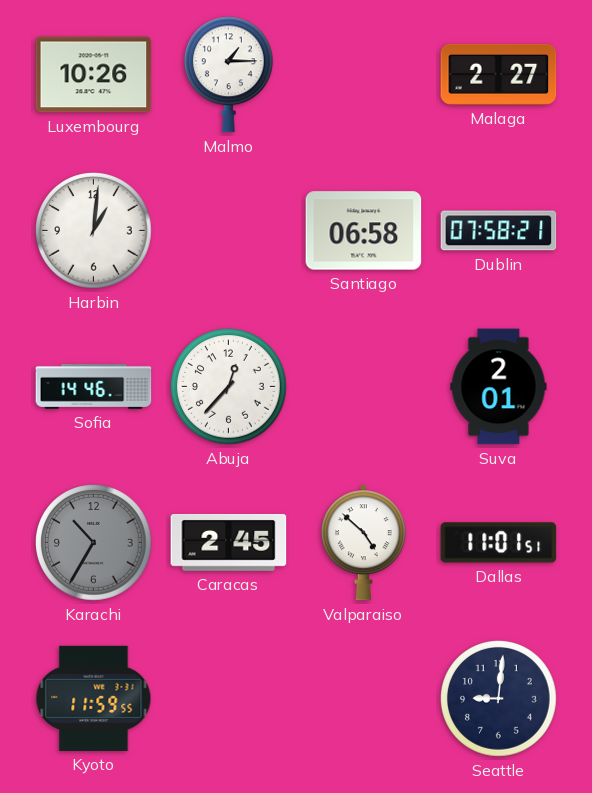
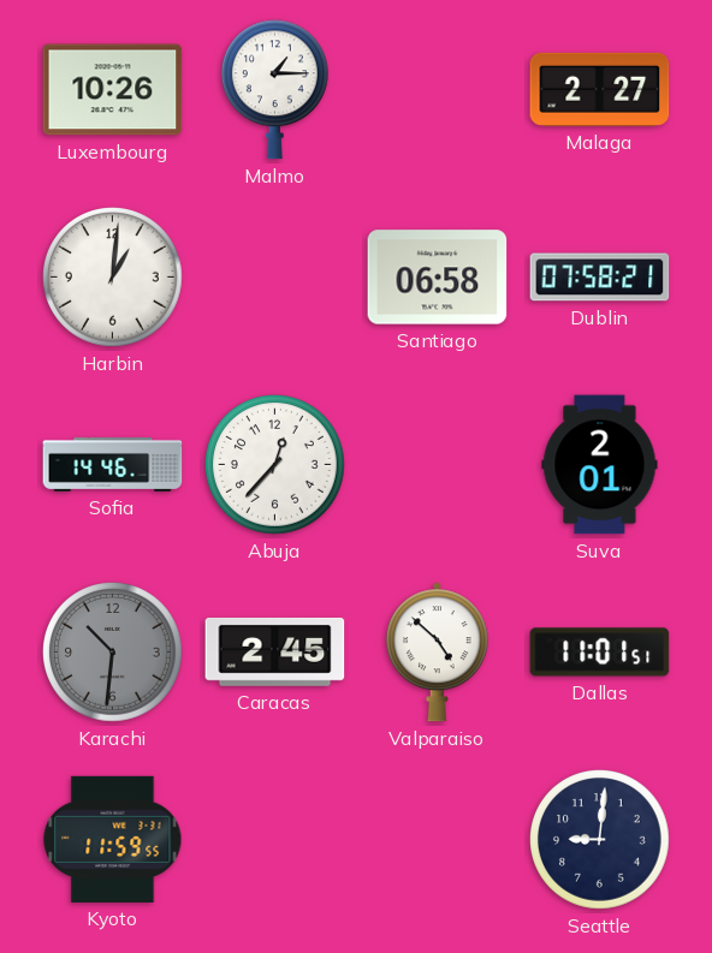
Karachi: 10:35 -> 10:31
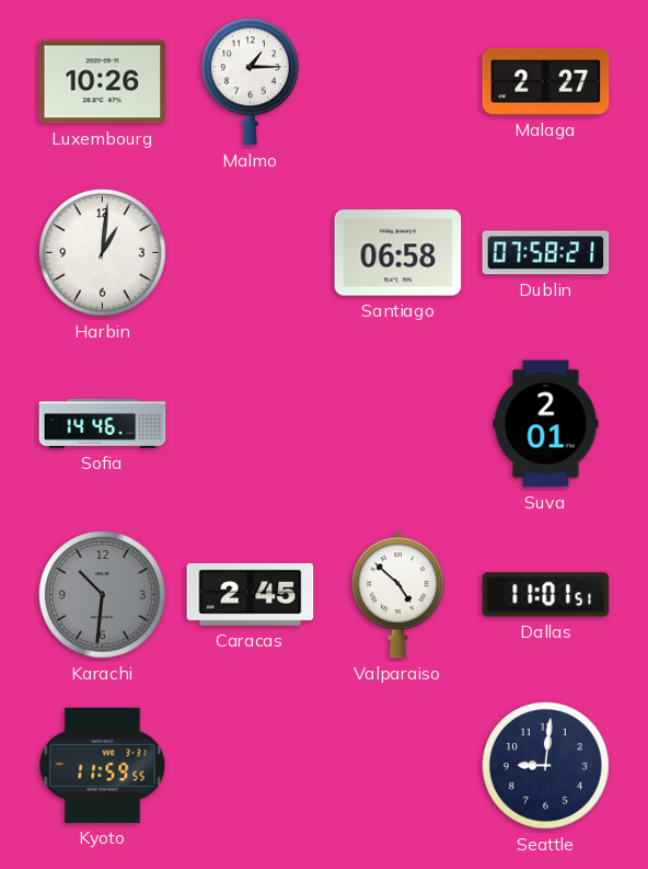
Abuja: 12:37 -> none
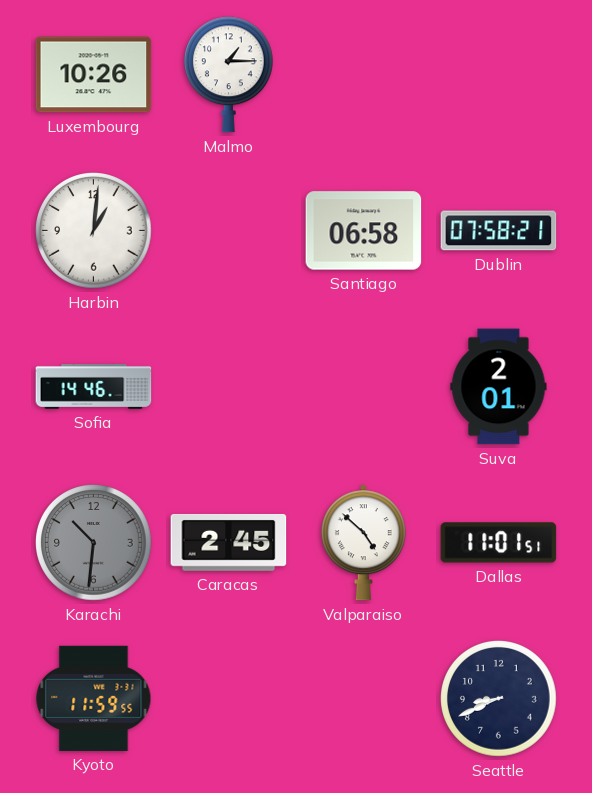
Malaga: 2:27 -> none
Seattle: 9:01 -> 8:41
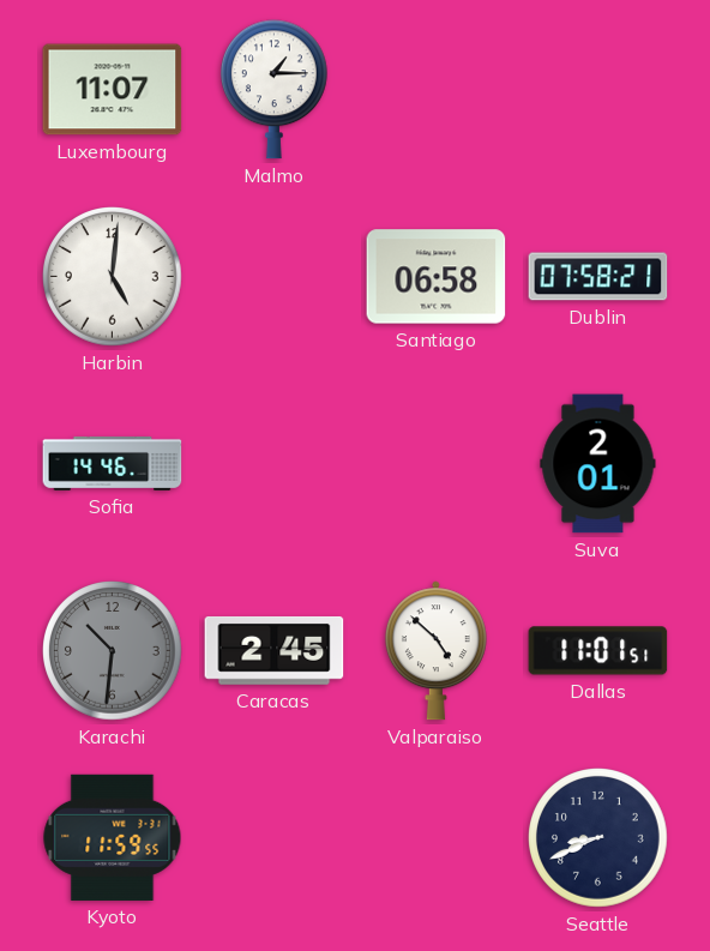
Luxembourg: 10:26 -> 11:07
Harbin: 1:01 -> 5:01
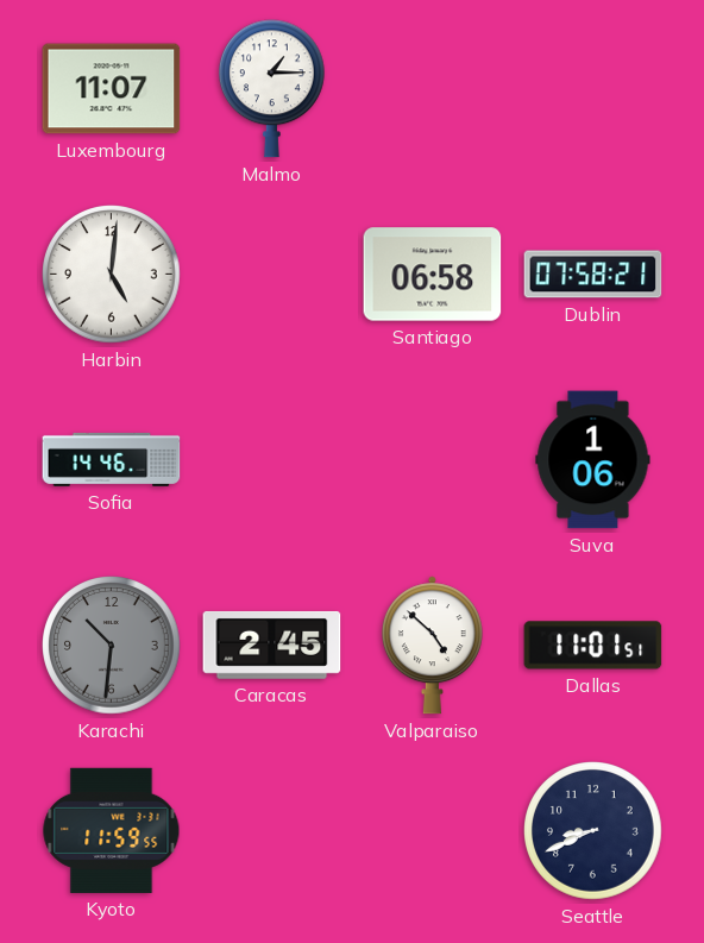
Suva: 2:01 -> 1:06
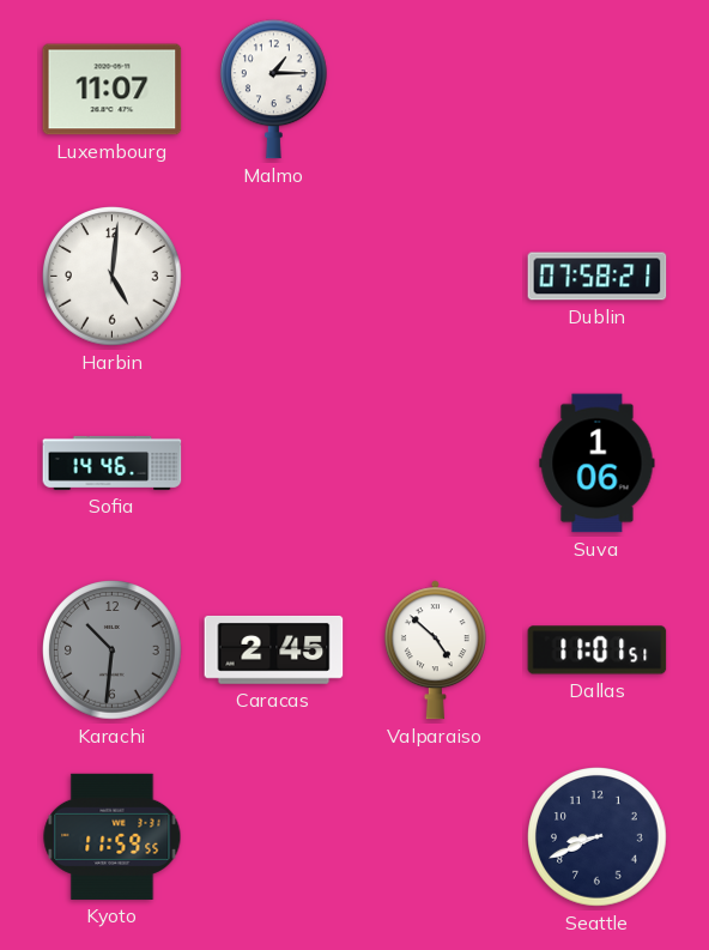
Santiago: 06:58 -> none
